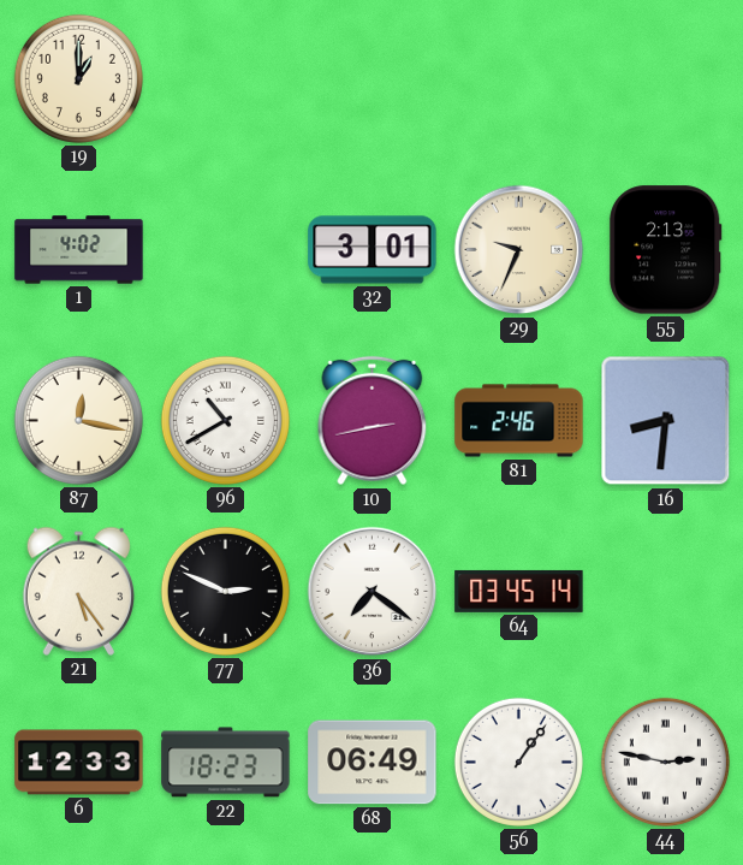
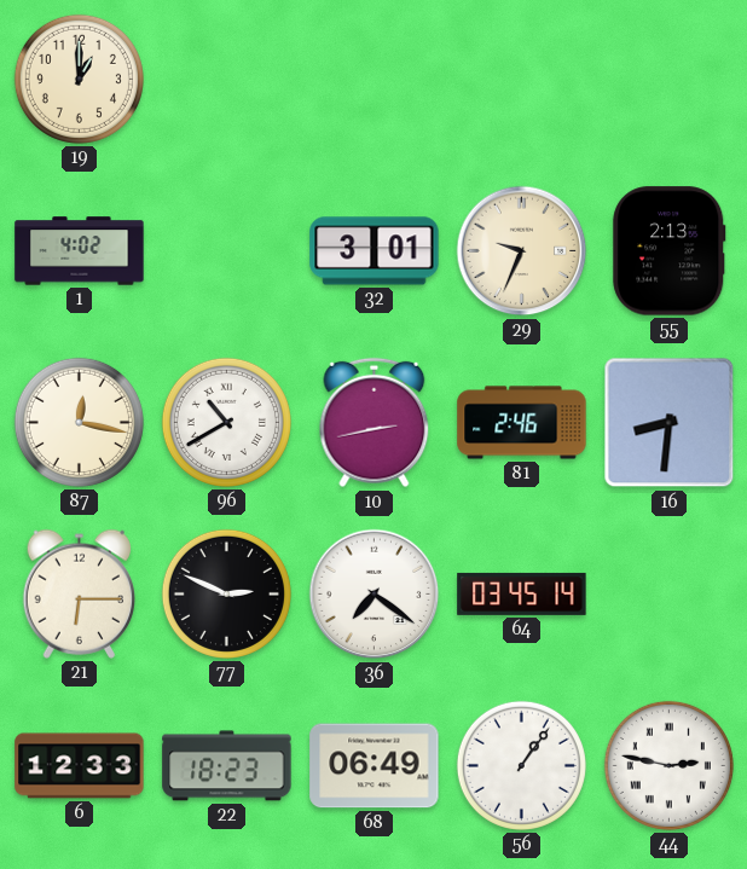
21: 5:24 -> 6:15
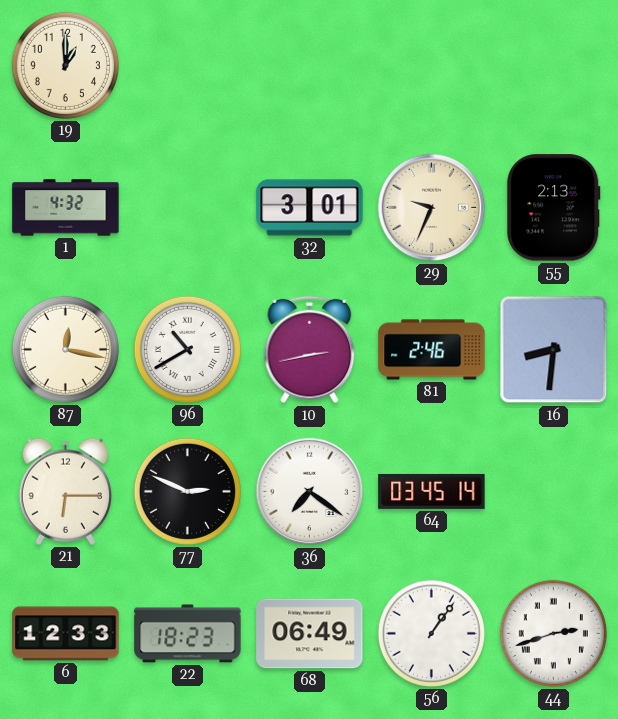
1: 4:02 -> 4:32
44: 2:47 -> 2:42
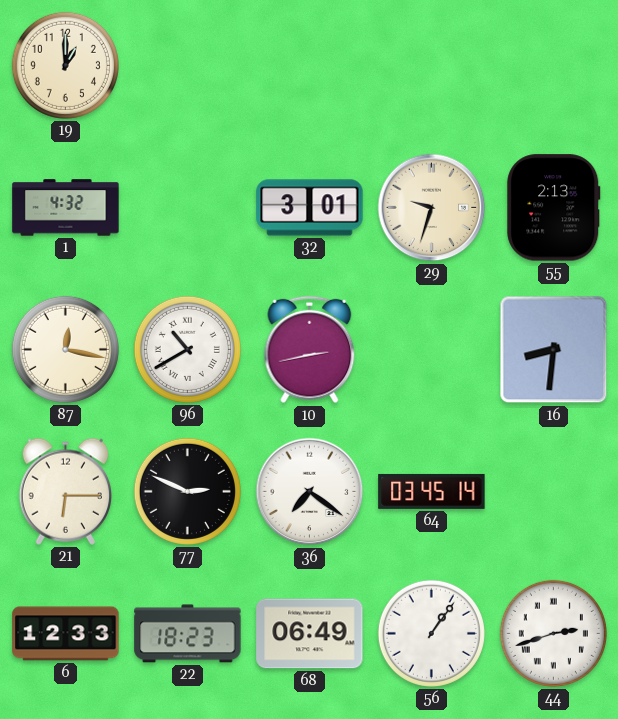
29: 9:34 -> 9:33
81: 2:46 -> none
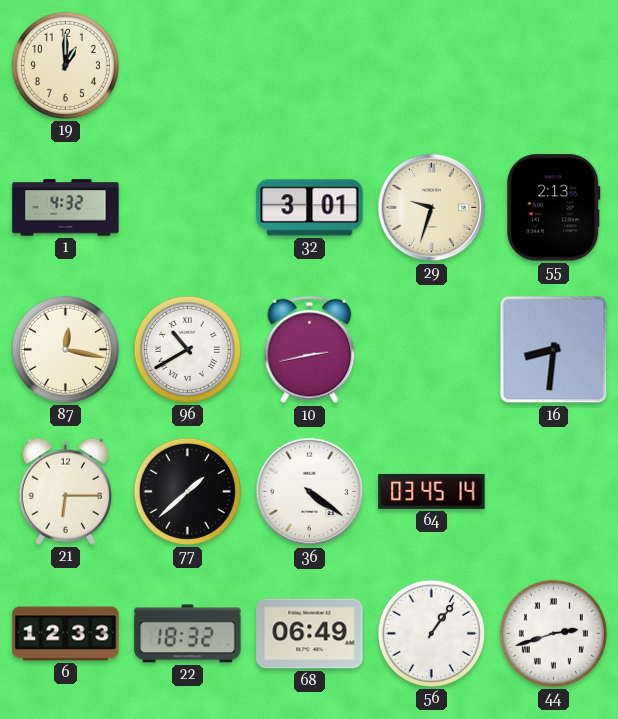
77: 2:49 -> 1:38
36: 7:21 -> 4:21
22: 18:23 -> 18:32
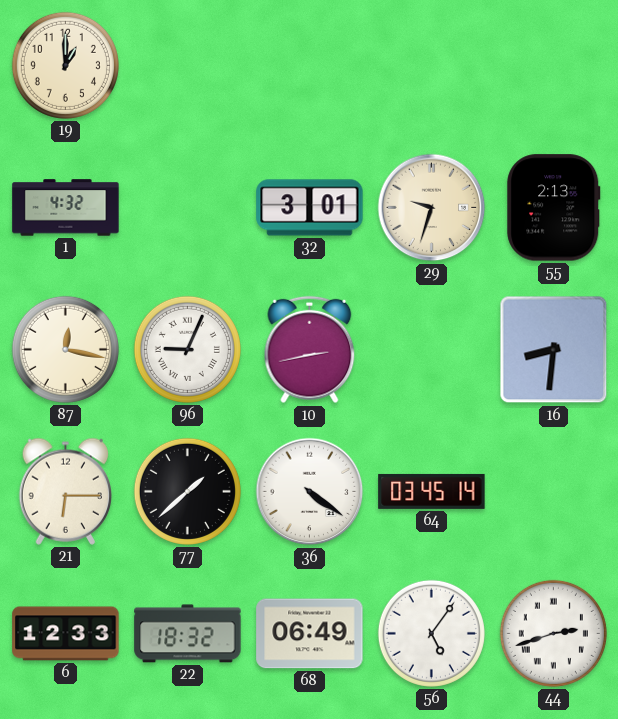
96: 10:40 -> 9:04
56: 1:06 -> 5:06
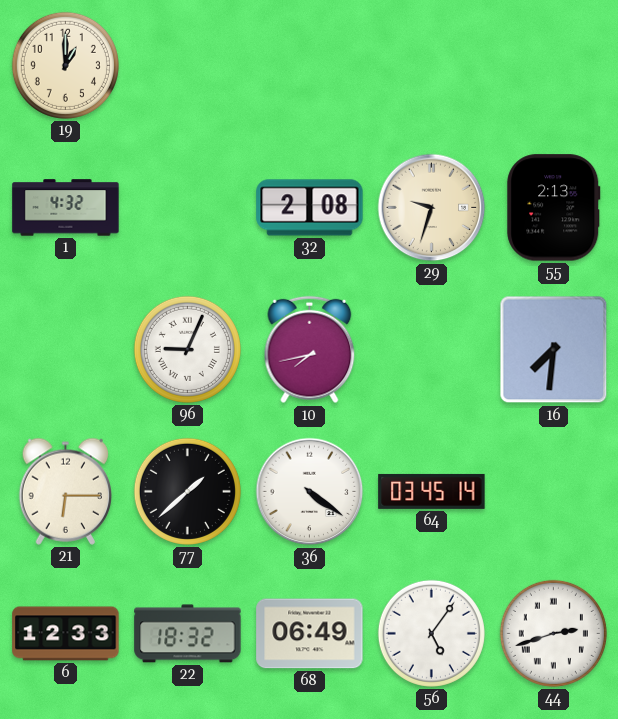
32: 3:01 -> 2:08
87: 12:17 -> none
10: 2:43 -> 7:43
16: 8:31 -> 7:31
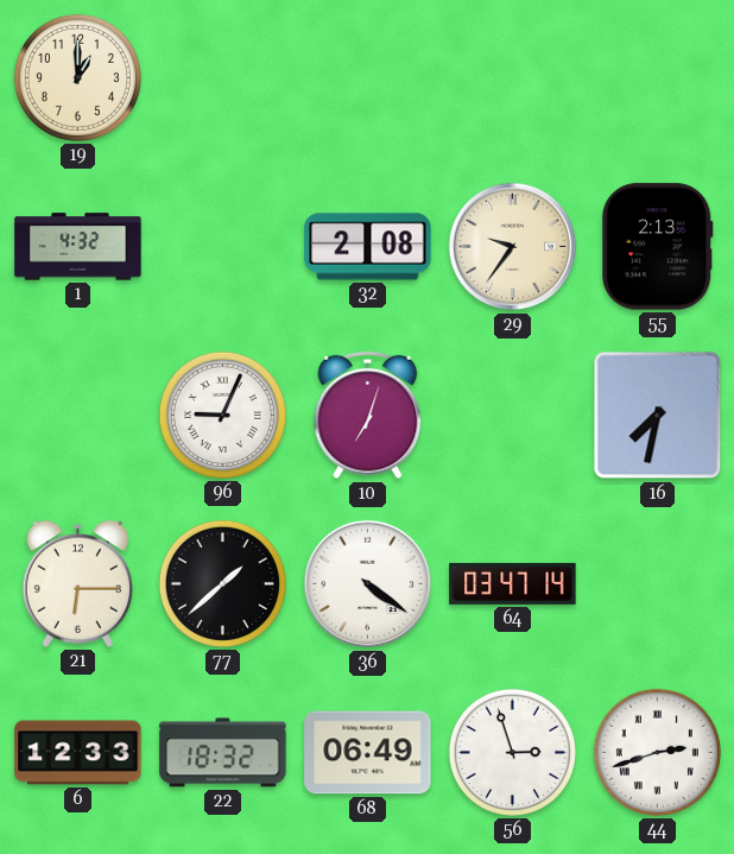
29: 9:33 -> 9:36
10: 7:43 -> 7:03
16: 7:31 -> 7:32
64: 03:45 -> 03:47
56: 5:06 -> 2:57
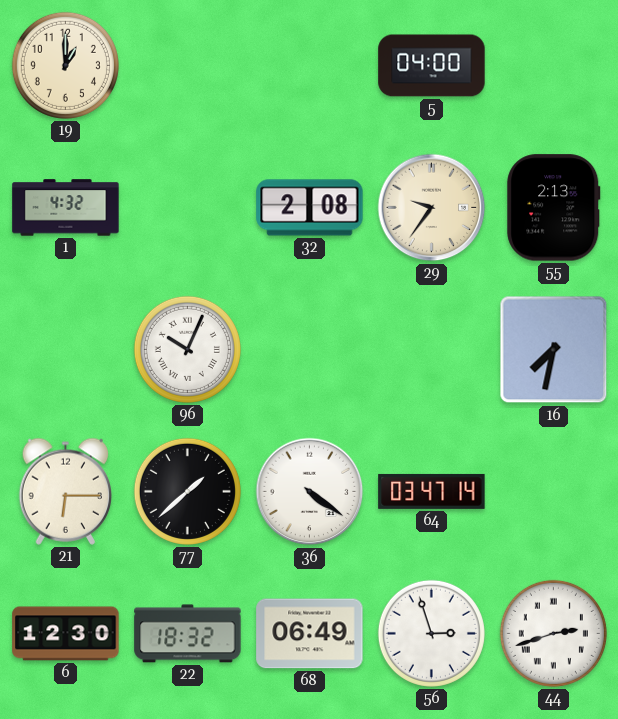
5: none -> 04:00
96: 9:04 -> 10:04
10: 7:03 -> none
6: 12:33 -> 12:30
